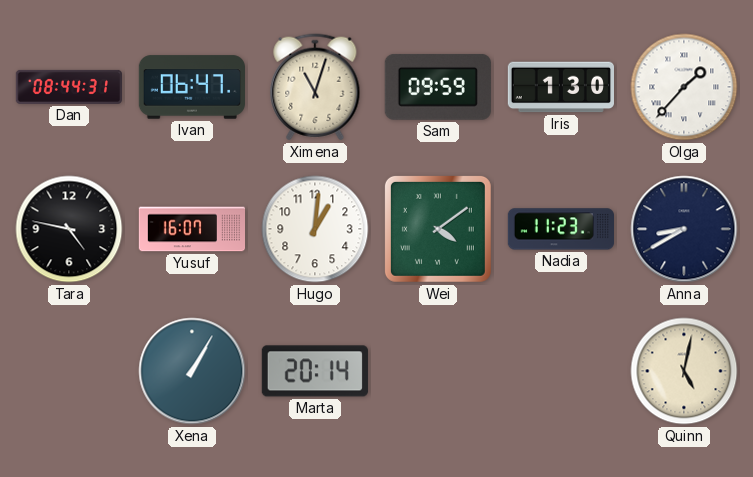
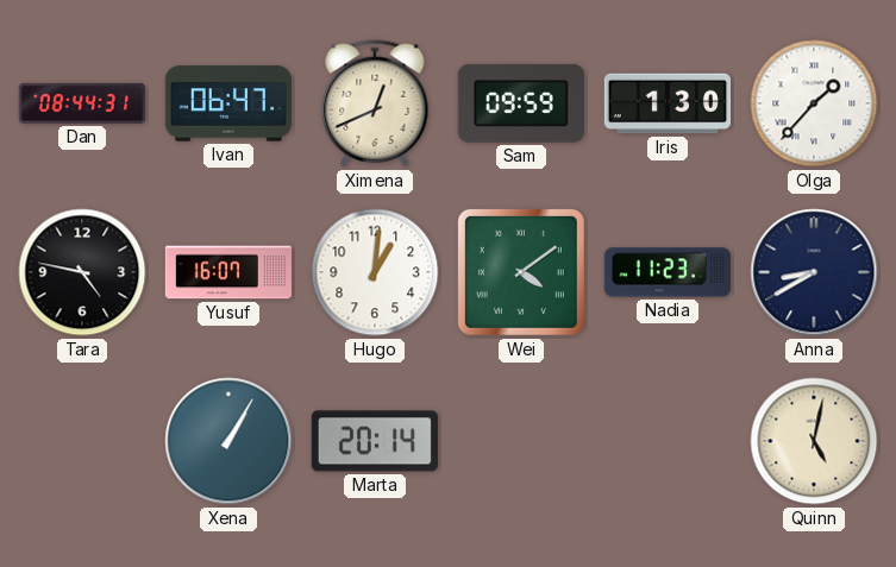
Ximena: 11:03 -> 12:41
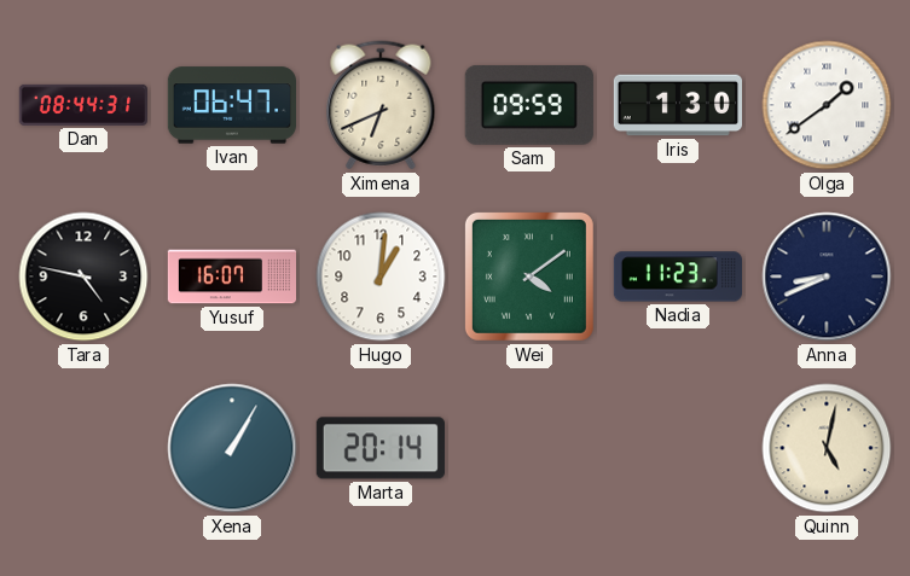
Ximena: 12:41 -> 6:41
Olga: 1:37 -> 1:39
Anna: 8:40 -> 8:41
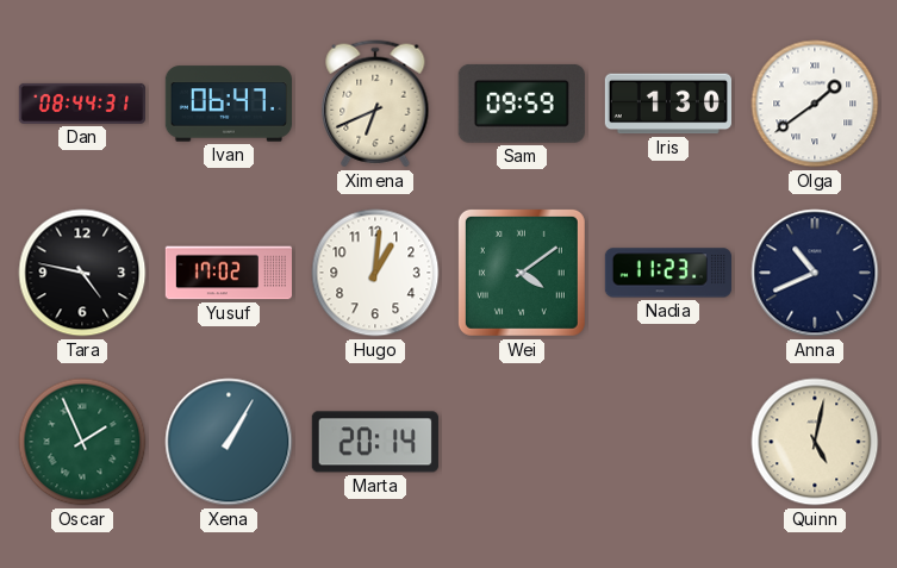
Yusuf: 16:07 -> 17:02
Anna: 8:41 -> 10:41
Oscar: none -> 1:56
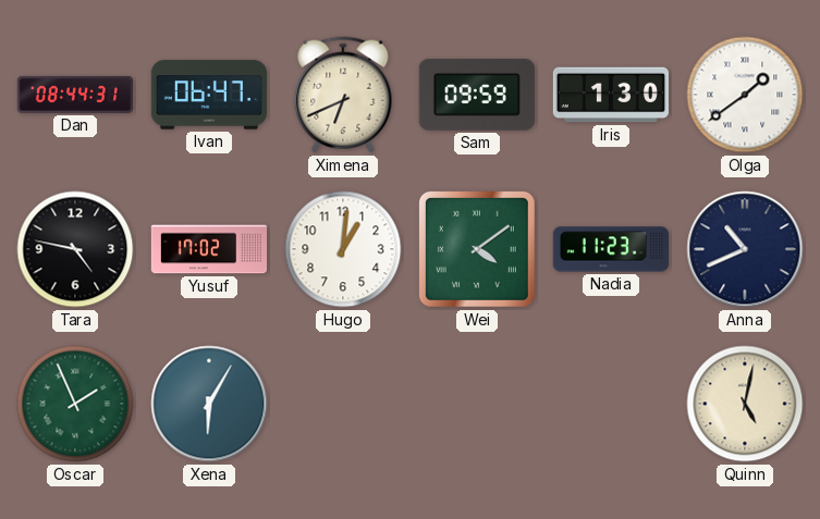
Xena: 1:05 -> 6:05
Marta: 20:14 -> none
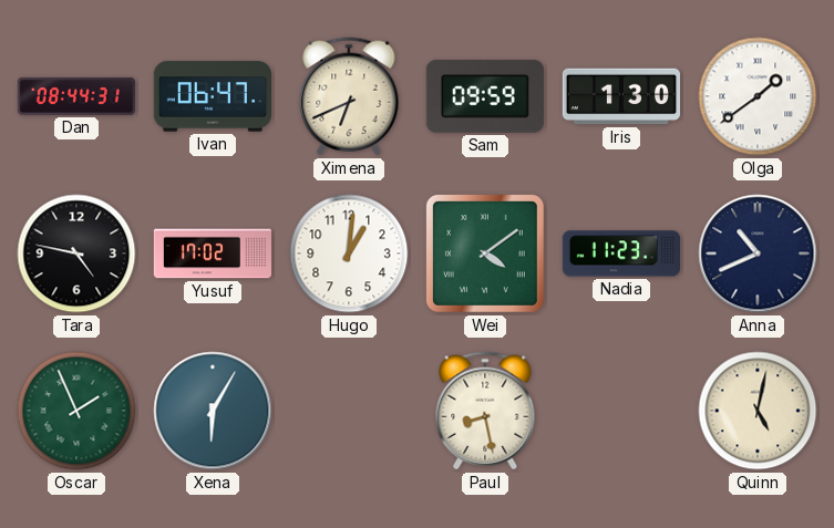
Paul: none -> 8:28
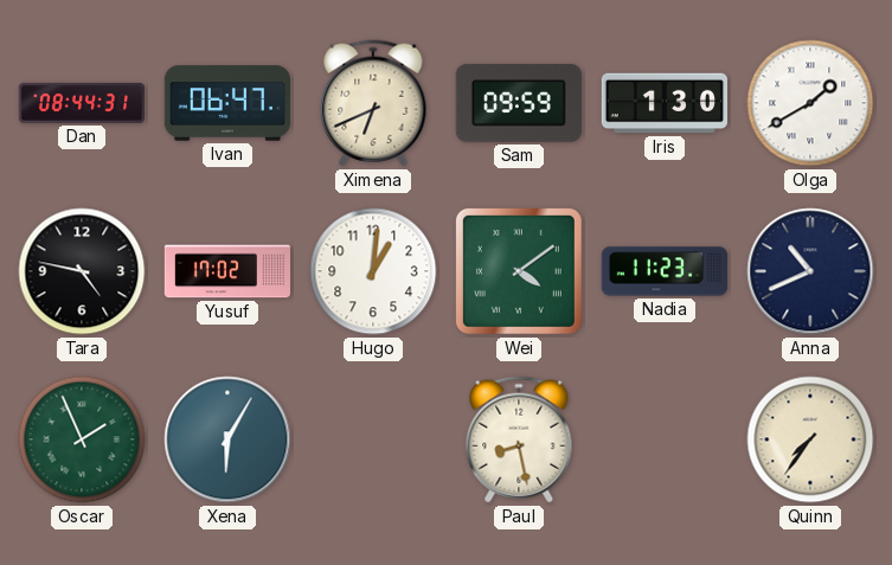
Olga: 1:39 -> 1:40
Quinn: 5:02 -> 7:36
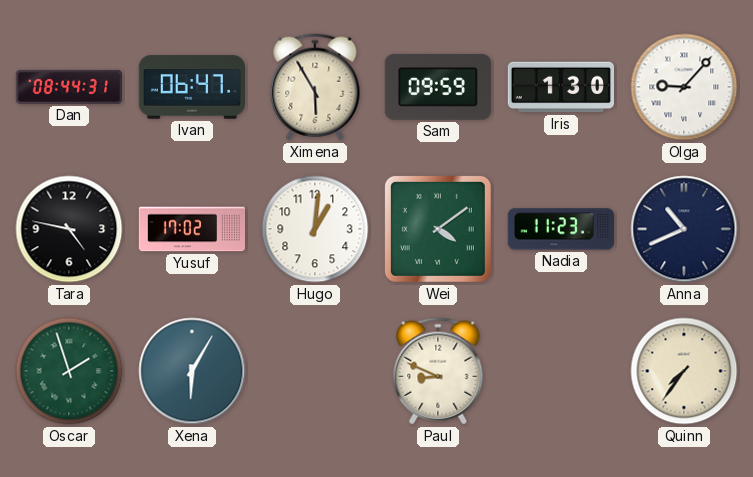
Ximena: 6:41 -> 5:55
Olga: 1:40 -> 9:07
Oscar: 1:56 -> 1:57
Paul: 8:28 -> 8:49
